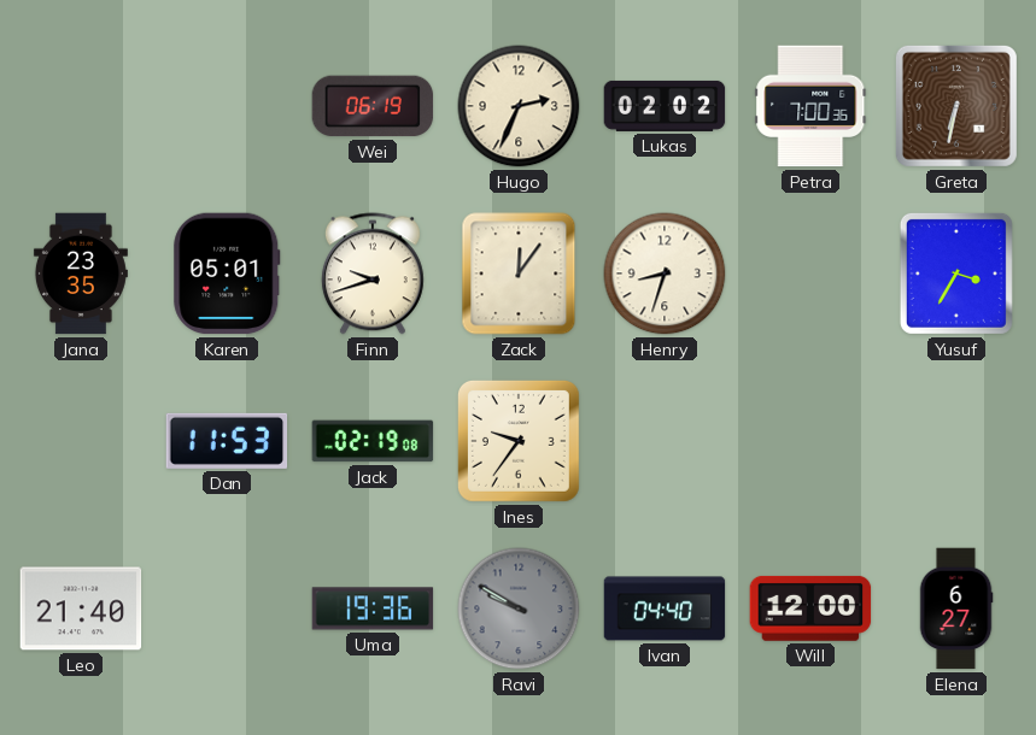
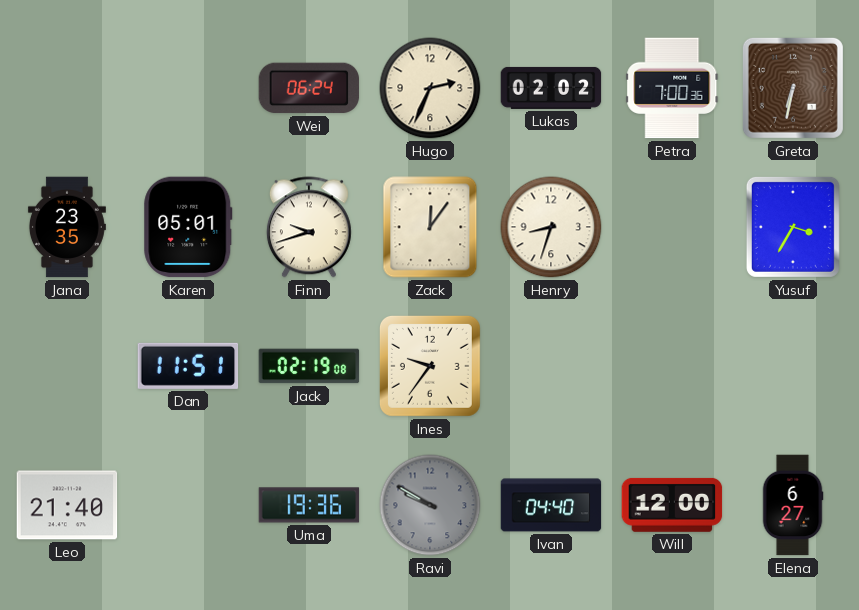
Wei: 06:19 -> 06:24
Dan: 11:53 -> 11:51
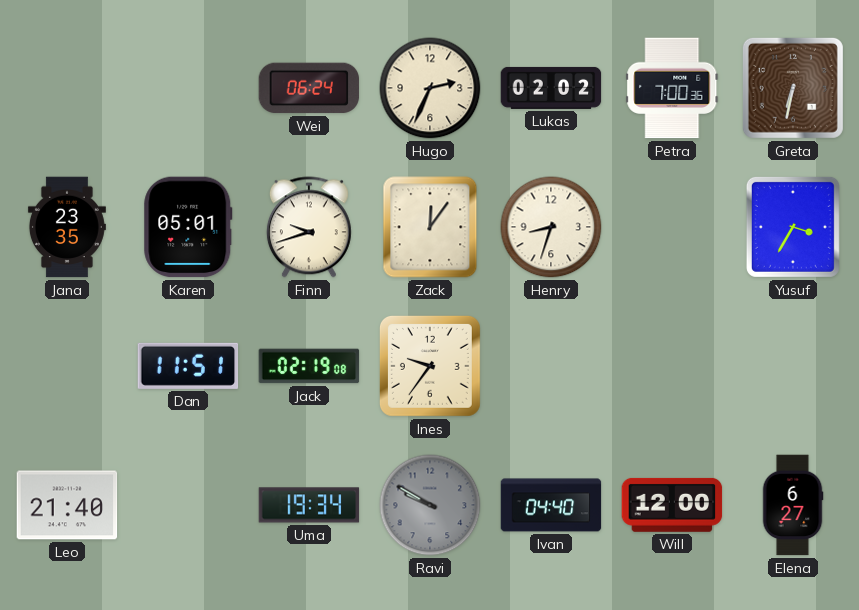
Uma: 19:36 -> 19:34
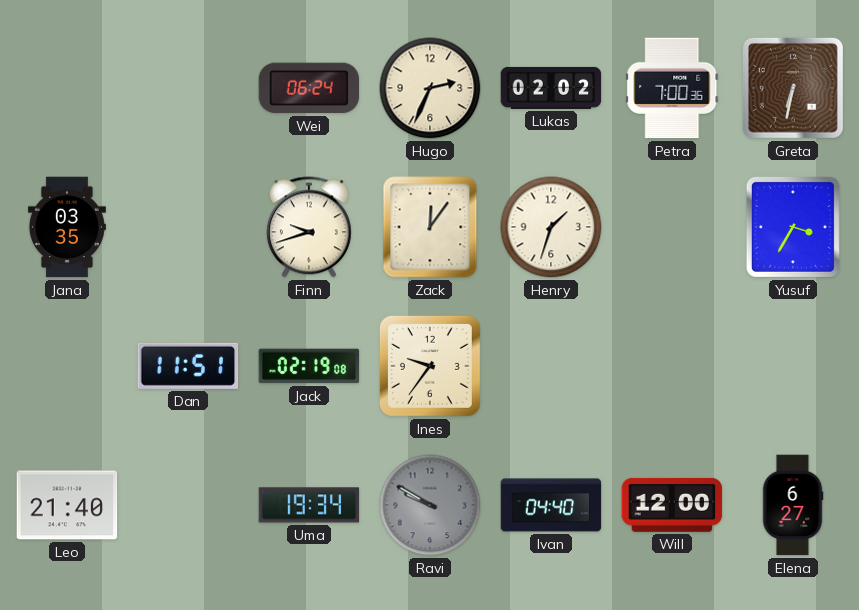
Jana: 23:35 -> 03:35
Karen: 05:01 -> none
Henry: 8:33 -> 1:33
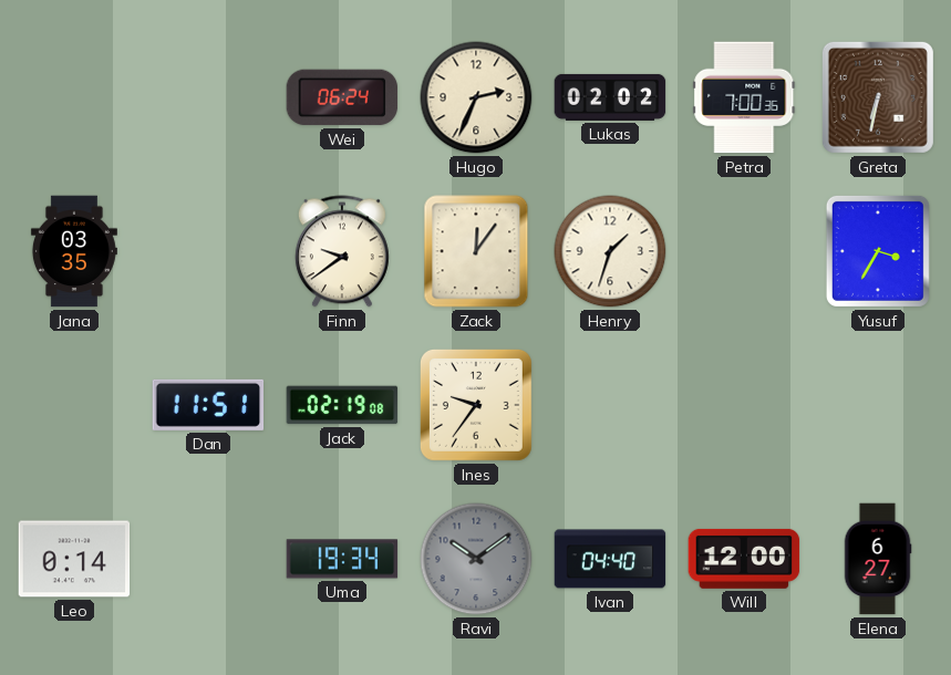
Finn: 9:42 -> 9:39
Leo: 21:40 -> 0:14
Ravi: 9:50 -> 10:09
